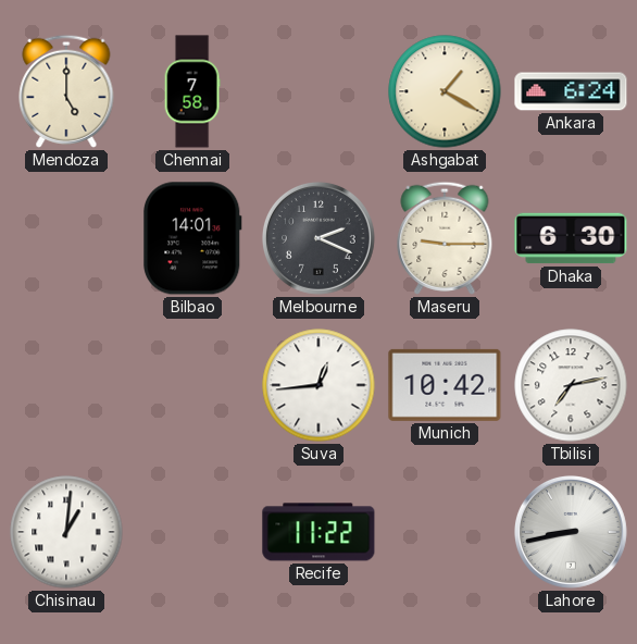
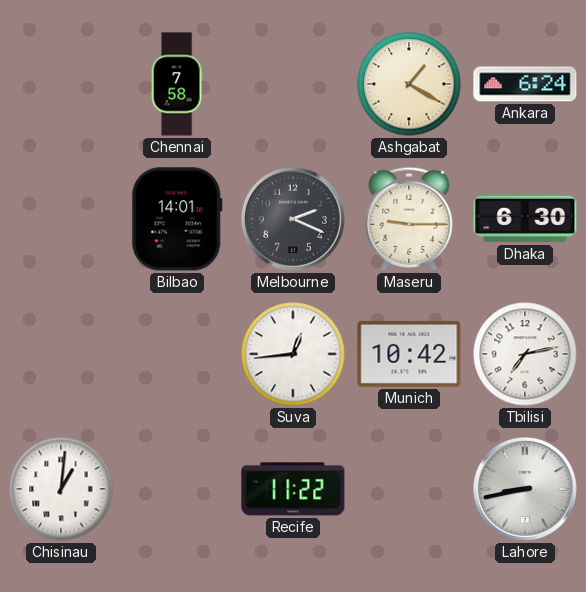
Mendoza: 5:00 -> none
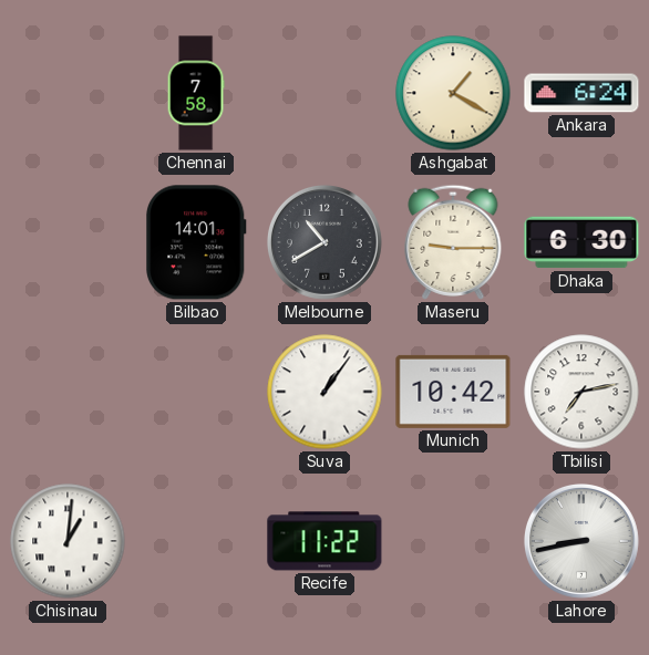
Melbourne: 2:19 -> 10:40
Suva: 12:44 -> 1:06
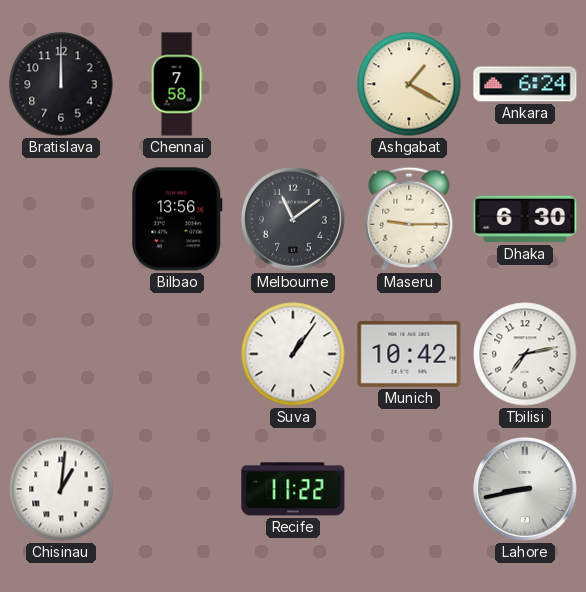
Bratislava: none -> 12:00
Bilbao: 14:01 -> 13:56
Melbourne: 10:40 -> 11:09
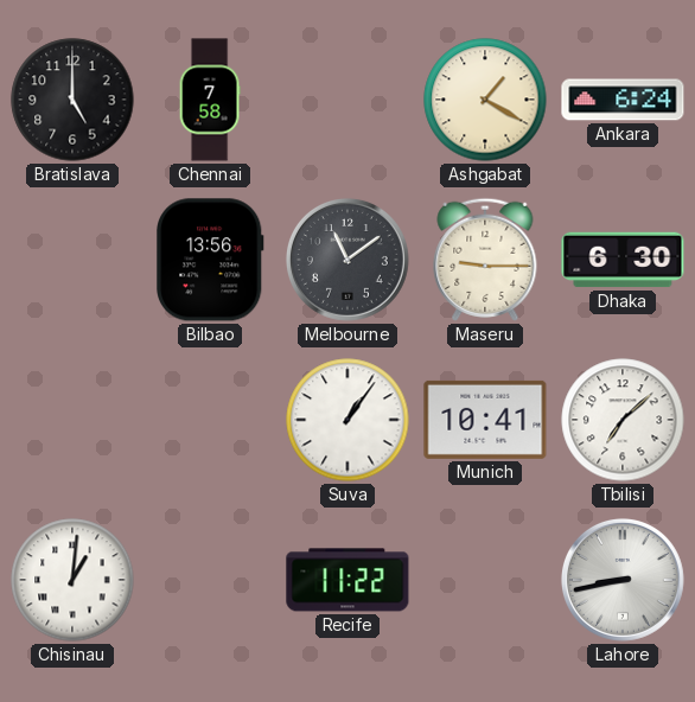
Bratislava: 12:00 -> 5:00
Munich: 10:42 -> 10:41
Tbilisi: 7:13 -> 7:08
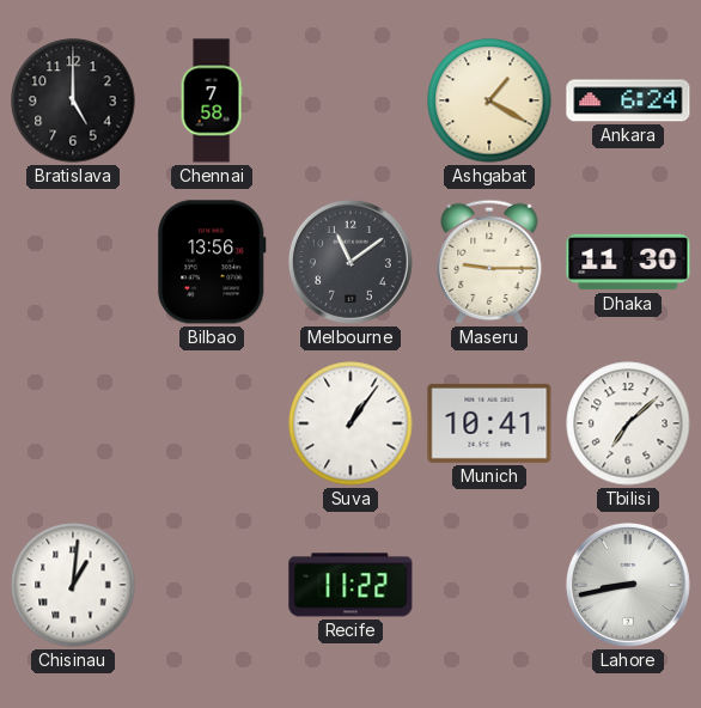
Dhaka: 6:30 -> 11:30
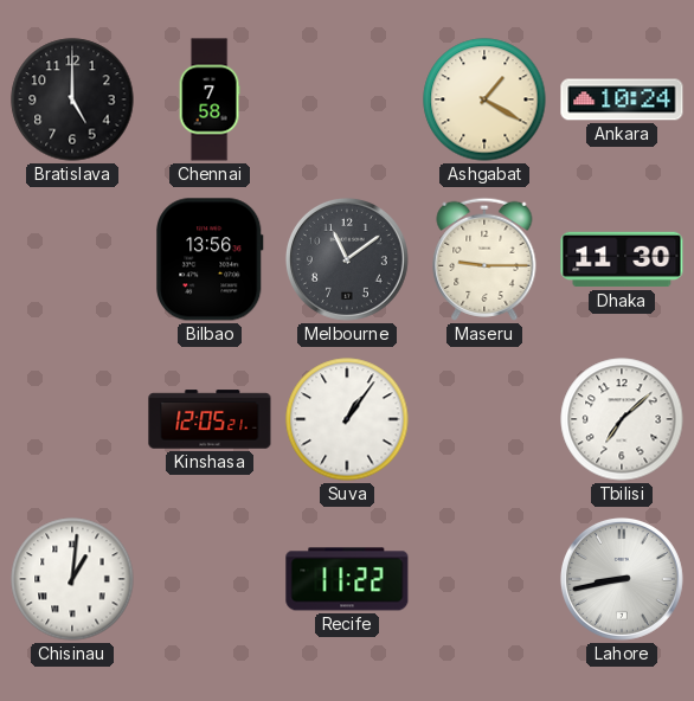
Ankara: 6:24 -> 10:24
Kinshasa: none -> 12:05
Munich: 10:41 -> none
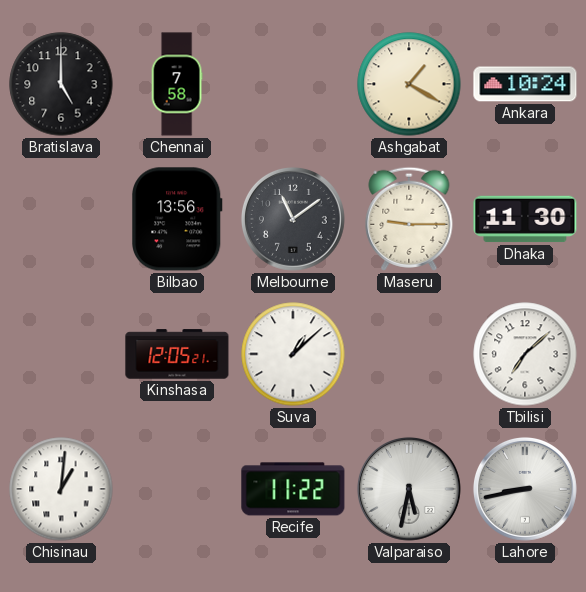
Suva: 1:06 -> 1:08
Valparaiso: none -> 5:32
